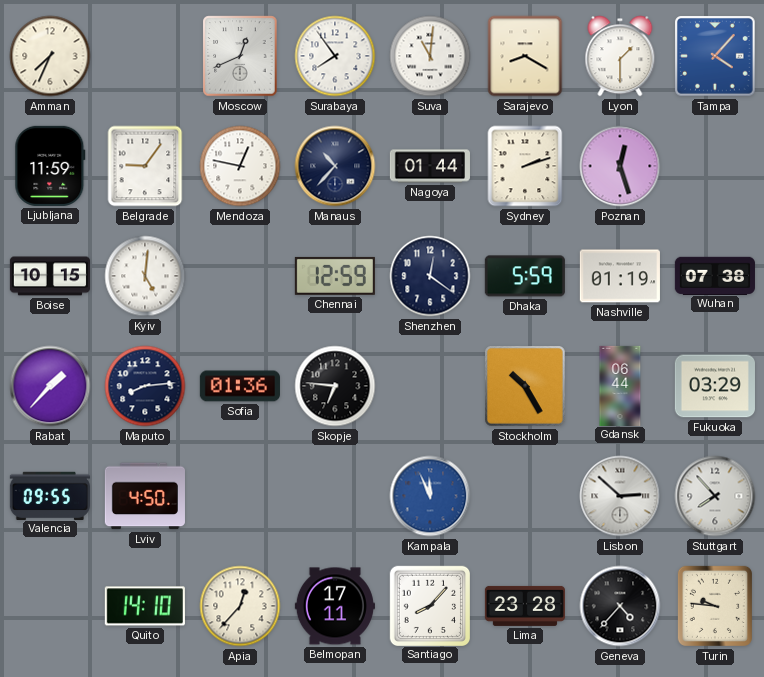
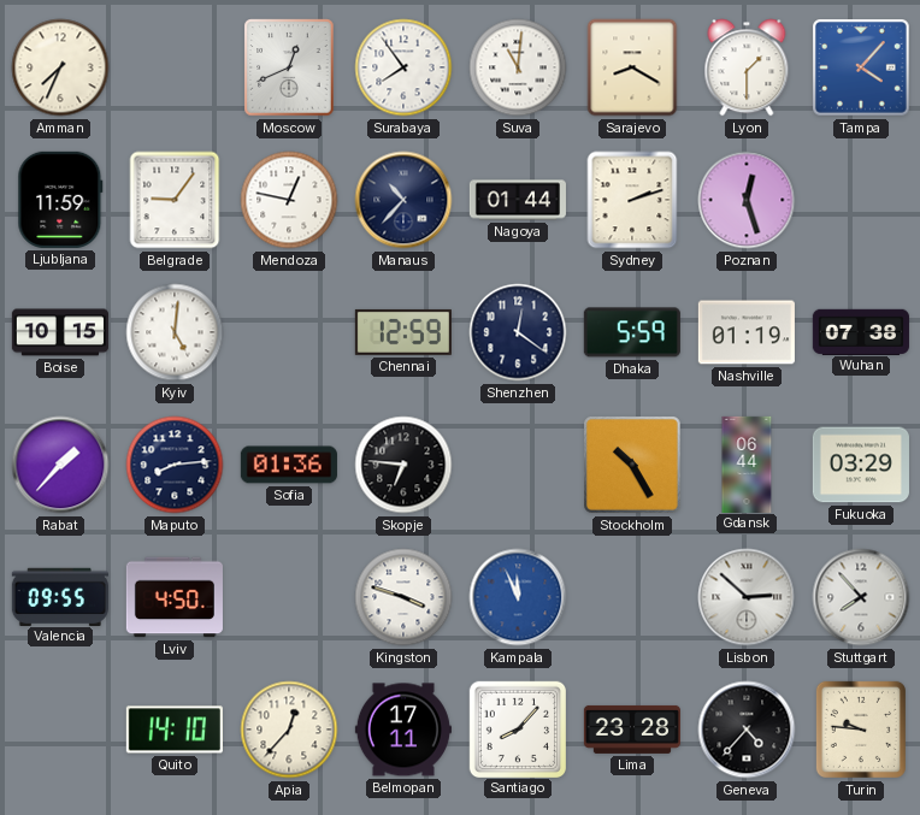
Kingston: none -> 3:48
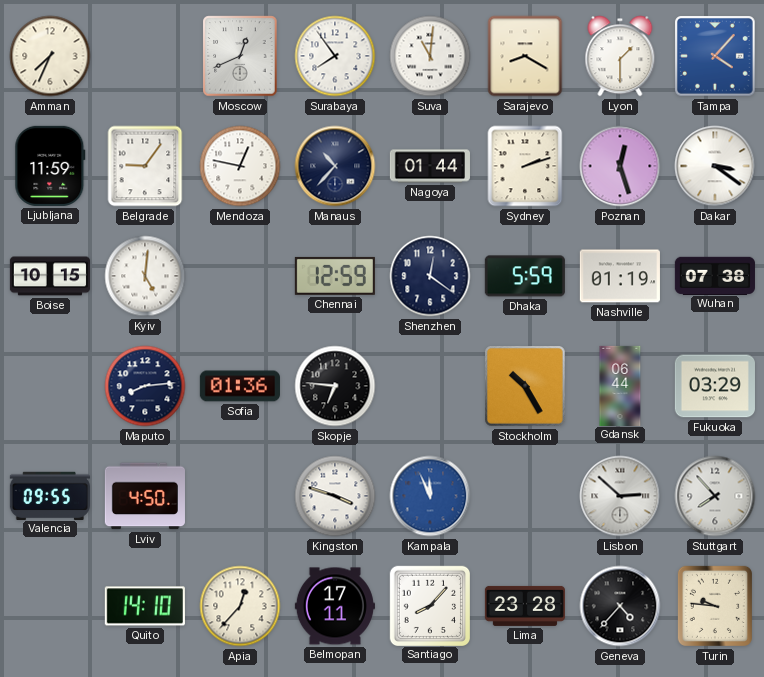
Dakar: none -> 3:21
Rabat: 1:37 -> none
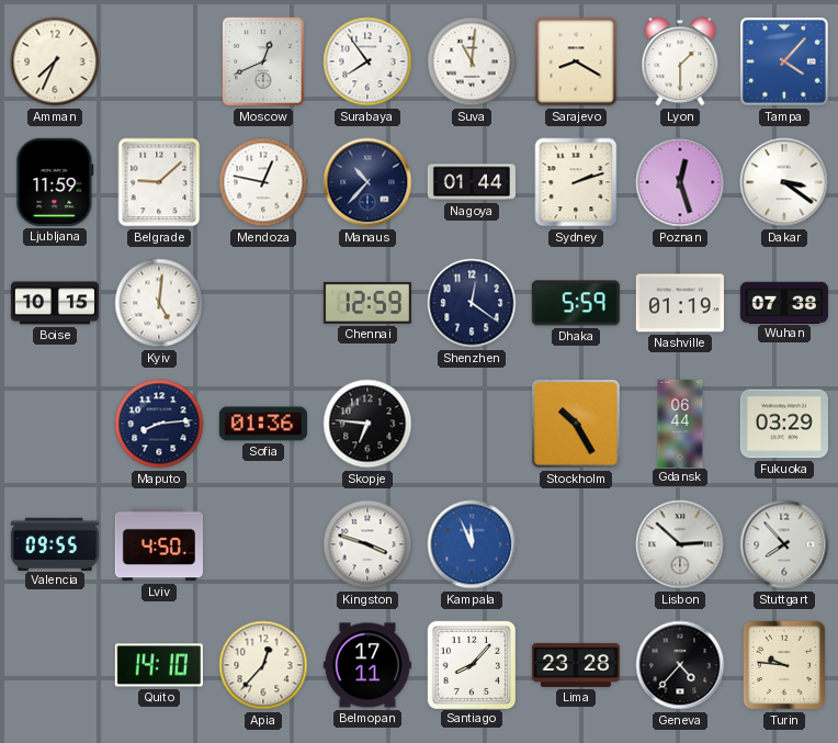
Belgrade: 9:06 -> 9:08
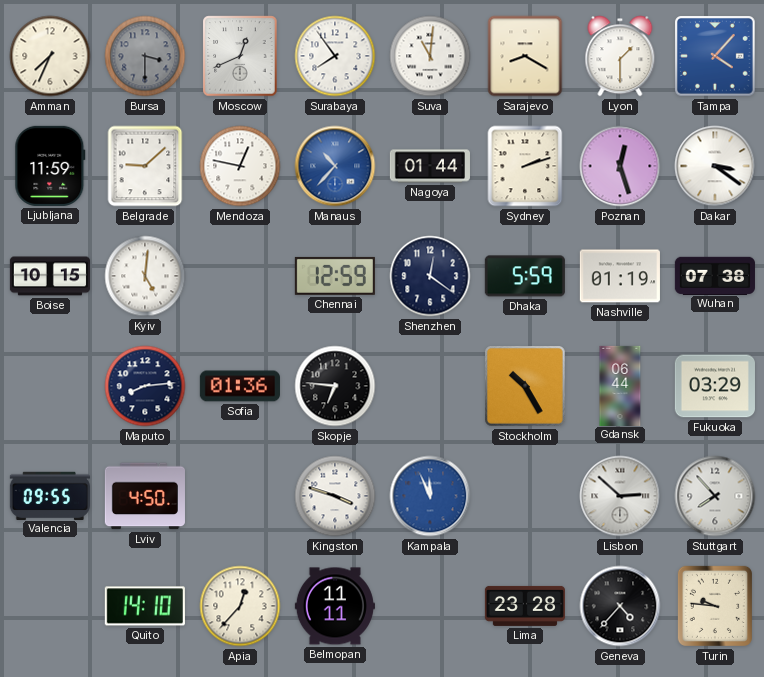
Bursa: none -> 3:30
Manaus dial: navy -> blue
Belmopan: 17:11 -> 11:11
Santiago: 8:07 -> none
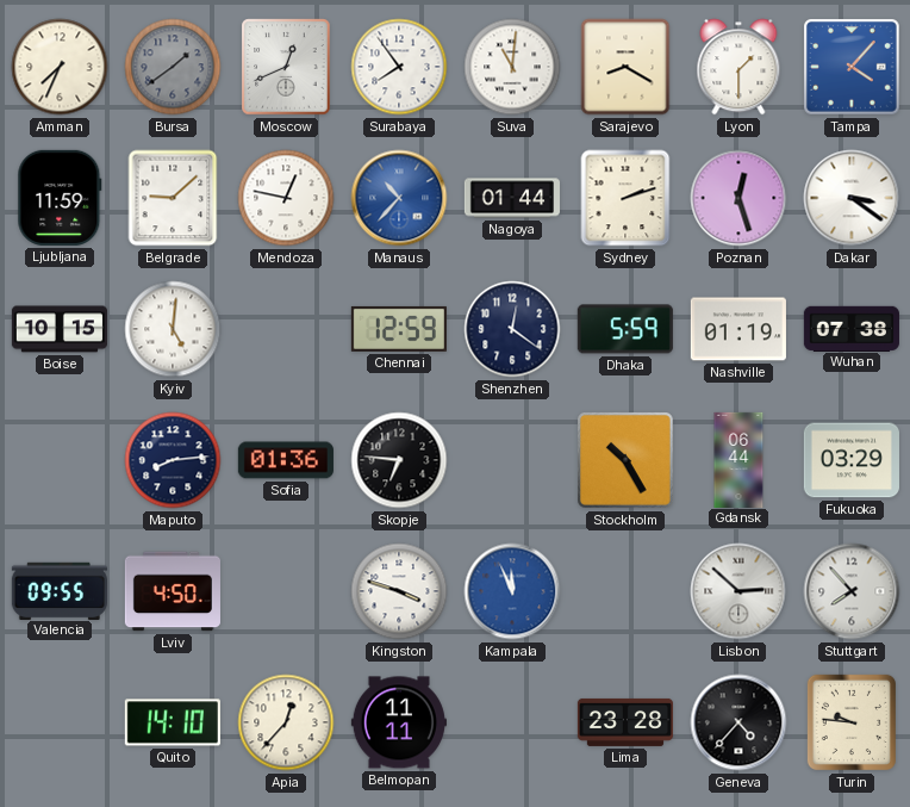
Bursa: 3:30 -> 1:39
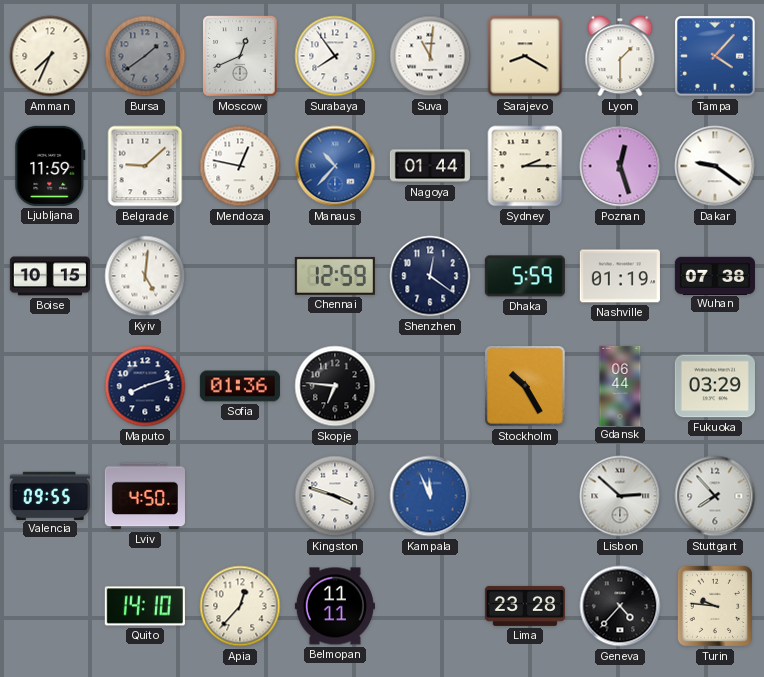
Sydney: 2:12 -> 2:15
Dakar: 3:21 -> 9:21
Maputo: 8:14 -> 8:12
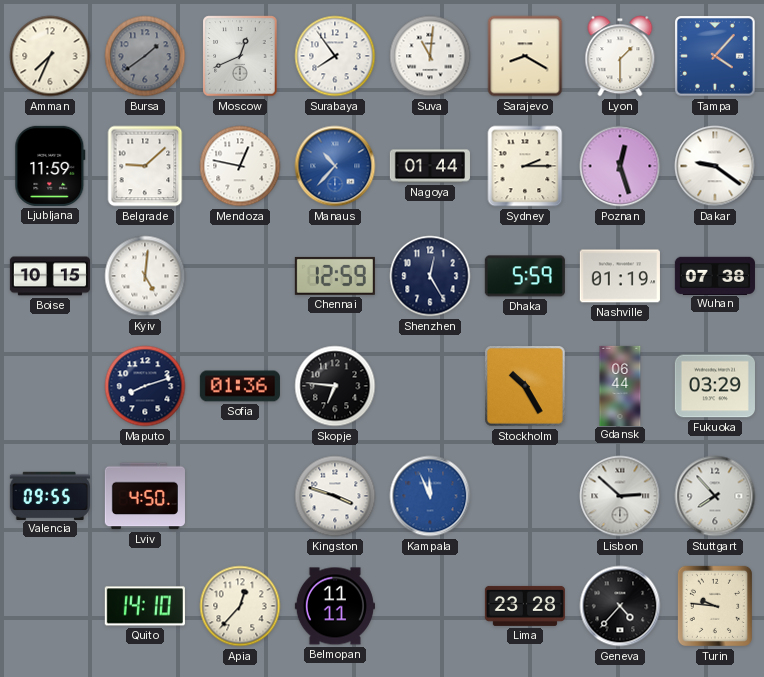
Shenzhen: 12:21 -> 12:25
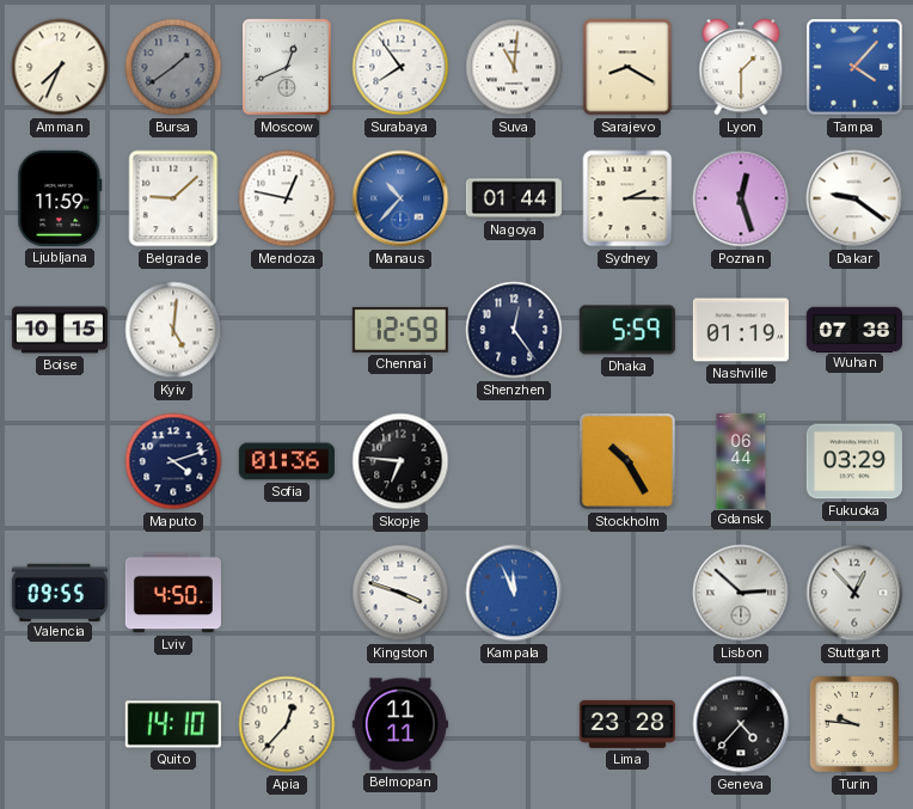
Shenzhen: 12:25 -> 12:24
Maputo: 8:12 -> 4:12
Stuttgart: 7:53 -> 12:53
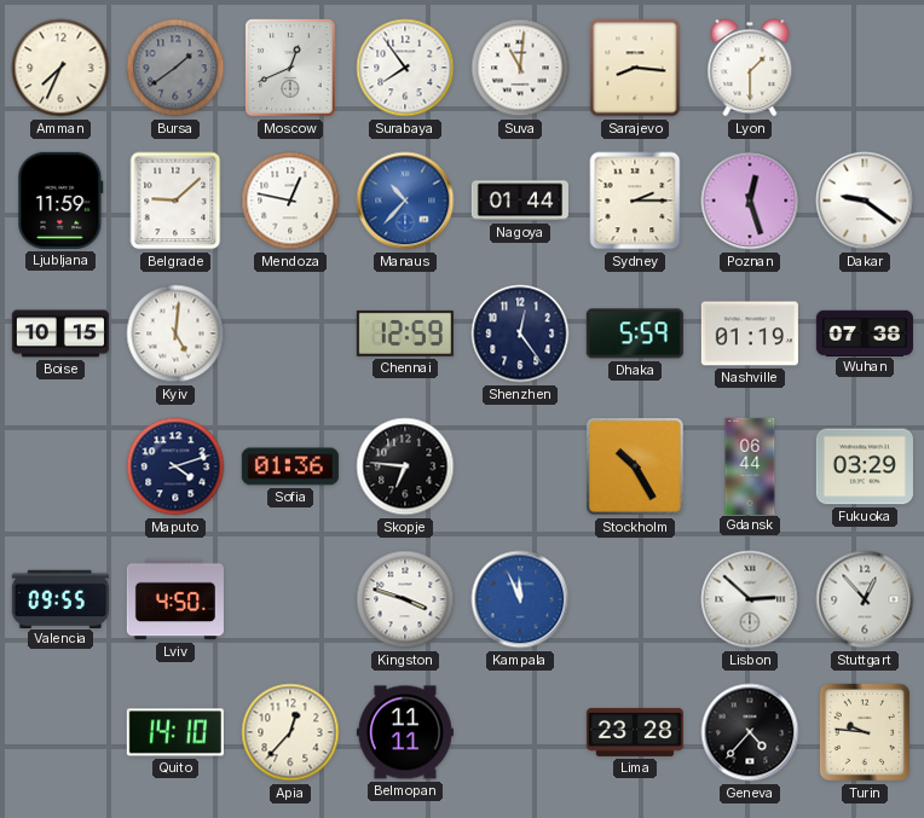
Sarajevo: 8:20 -> 8:16
Tampa: 4:07 -> none
